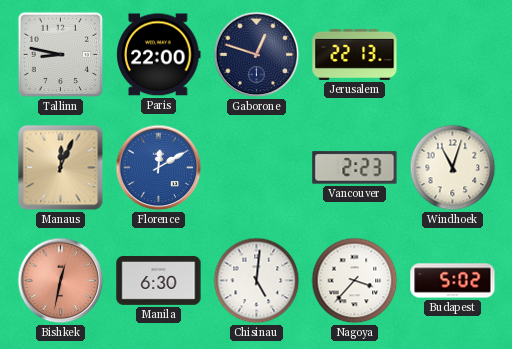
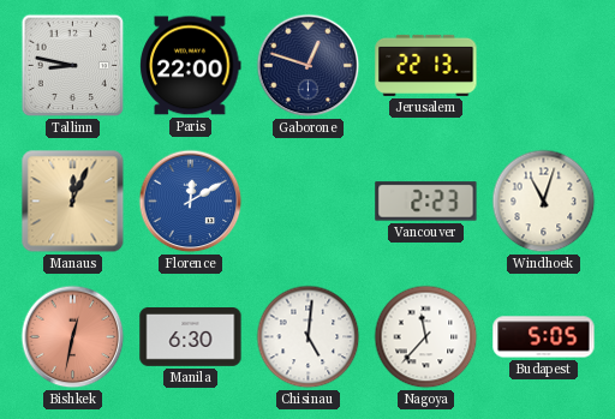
Nagoya: 3:37 -> 11:37
Budapest: 5:02 -> 5:05
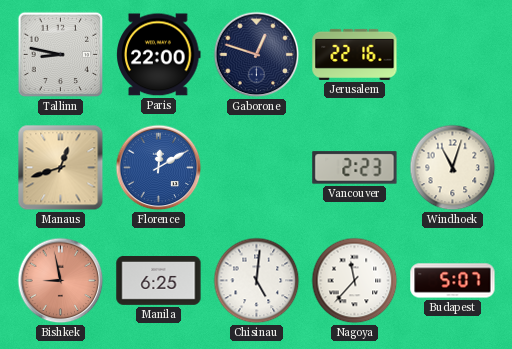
Jerusalem: 22:13 -> 22:16
Manaus: 12:04 -> 12:42
Bishkek: 12:32 -> 8:58
Manila: 6:30 -> 6:25
Budapest: 5:05 -> 5:07
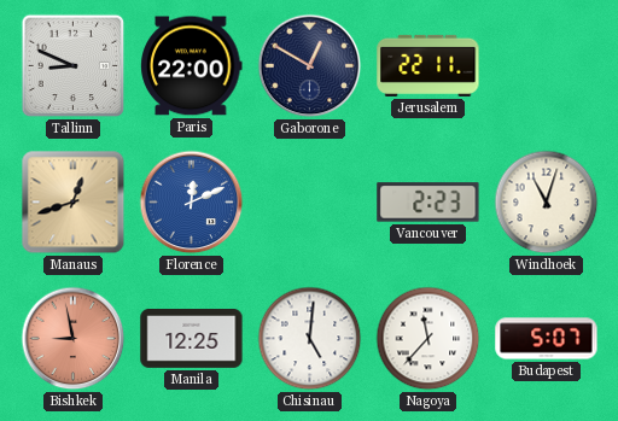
Tallinn: 8:47 -> 8:49
Gaborone: 12:48 -> 12:50
Jerusalem: 22:16 -> 22:11
Florence: 12:10 -> 12:11
Manila: 6:25 -> 12:25
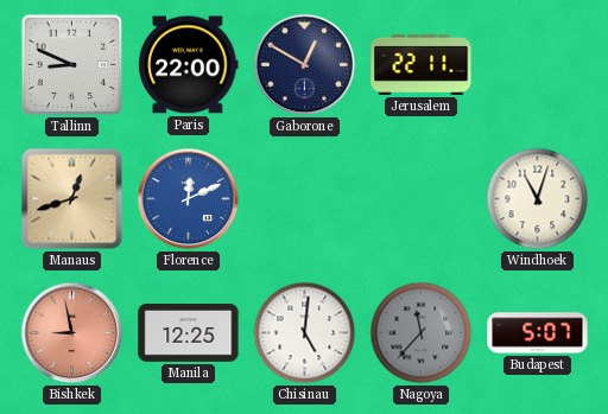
Vancouver: 2:23 -> none
Nagoya dial: white -> grey
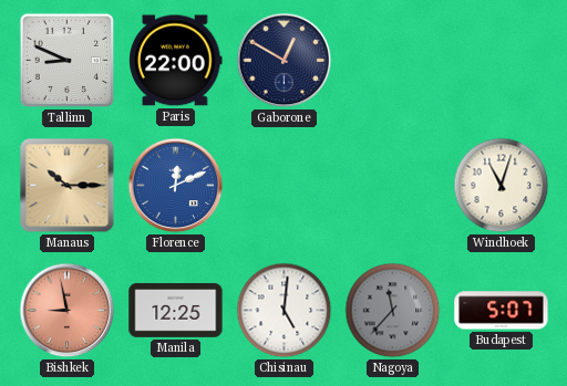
Jerusalem: 22:11 -> none
Manaus: 12:42 -> 10:15
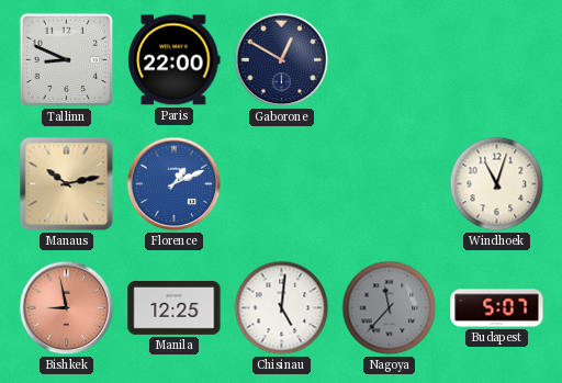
Manaus: 10:15 -> 10:13
Florence: 12:11 -> 1:11
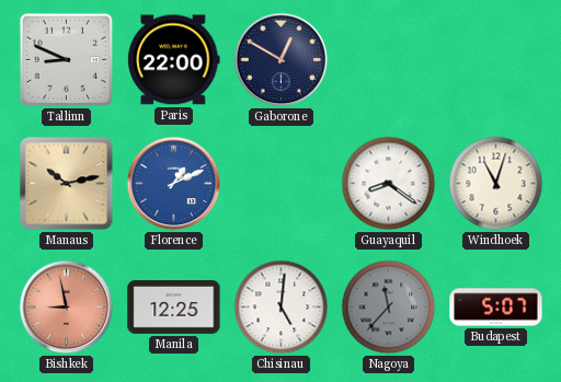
Guayaquil: none -> 8:21
